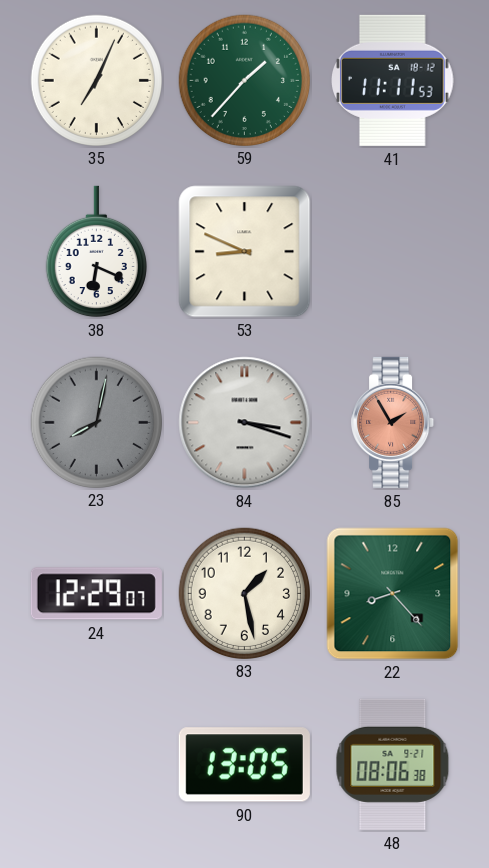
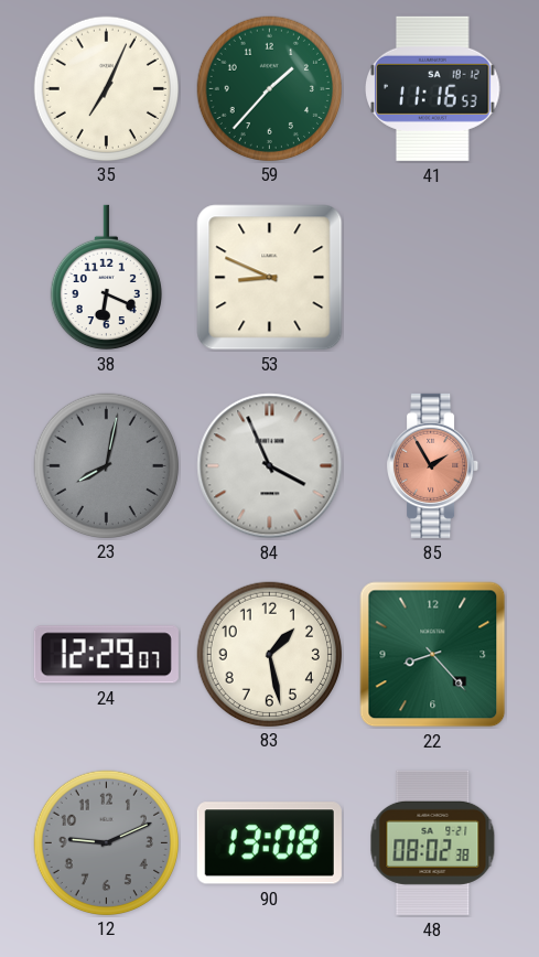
41: 11:11 -> 11:16
84: 3:18 -> 3:56
12: none -> 9:11
90: 13:05 -> 13:08
48: 08:06 -> 08:02
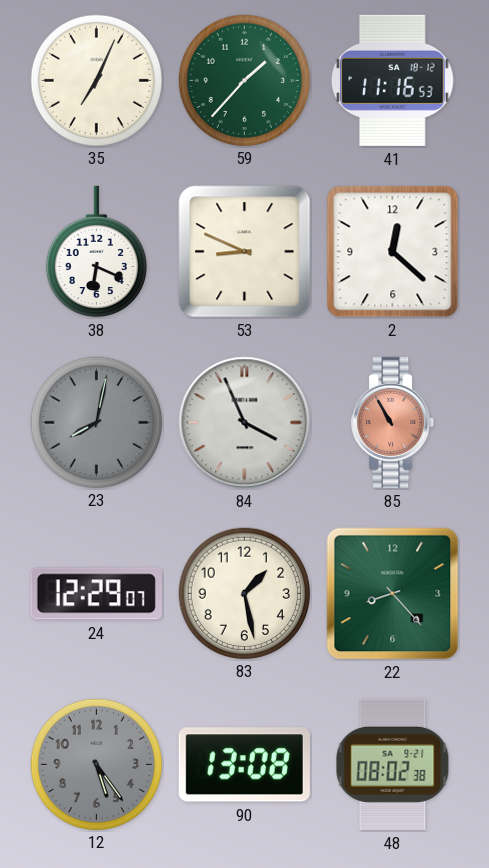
2: none -> 12:22
85: 1:55 -> 10:55
12: 9:11 -> 5:24
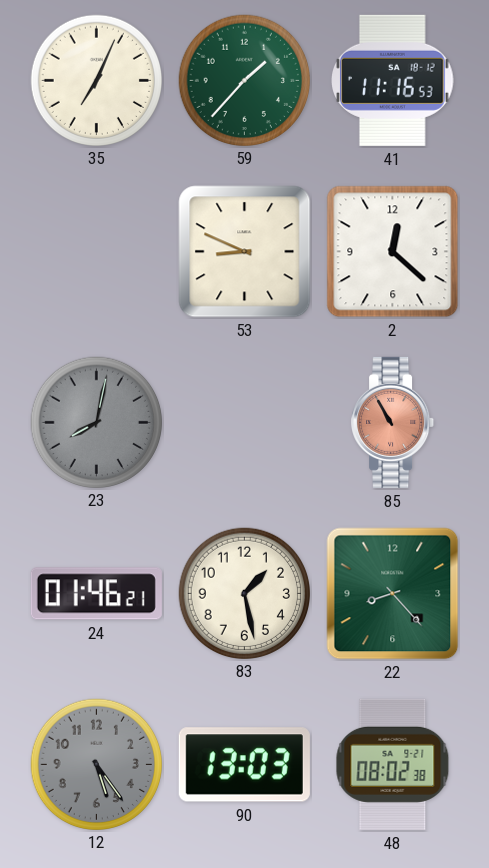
38: 6:19 -> none
84: 3:56 -> none
24: 12:29 -> 01:46
90: 13:08 -> 13:03
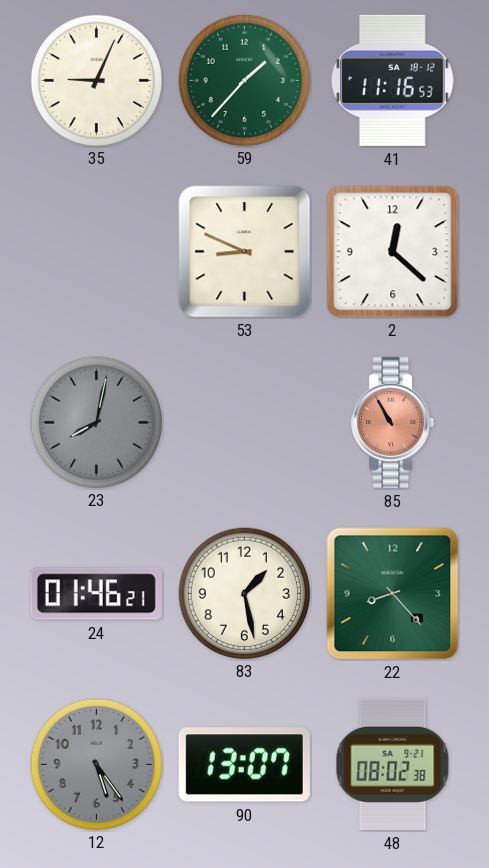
35: 7:04 -> 9:04
90: 13:03 -> 13:07
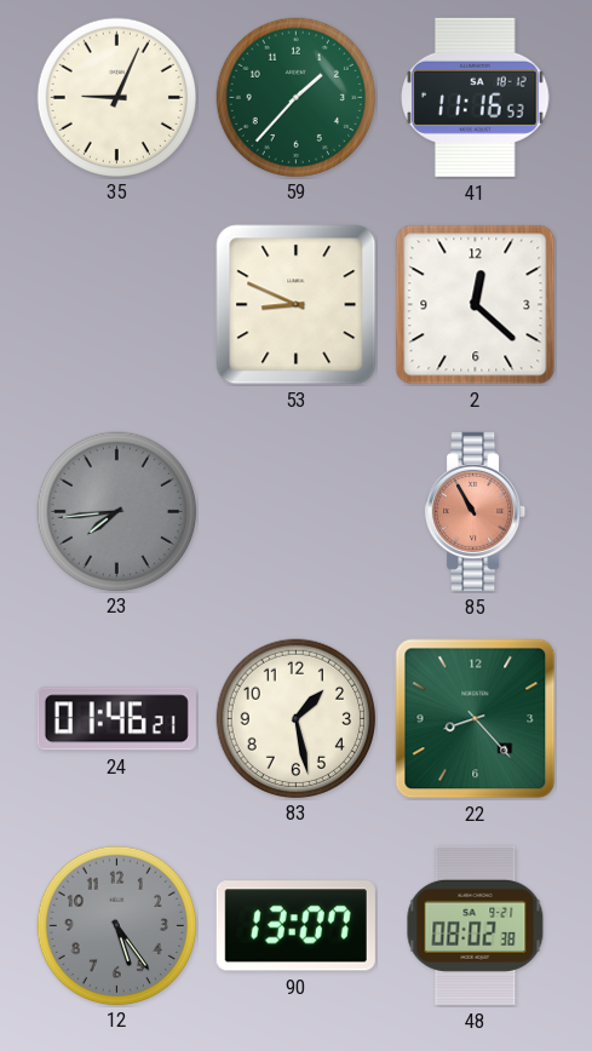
23: 8:02 -> 7:44
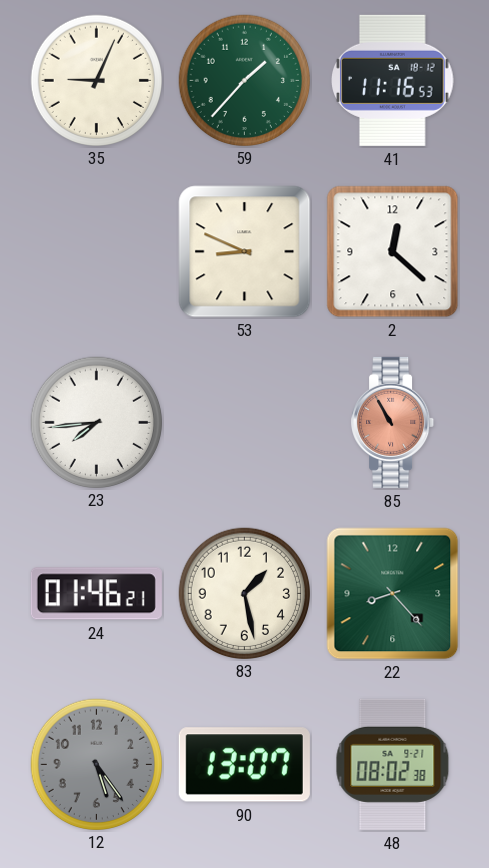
23 dial: grey -> white
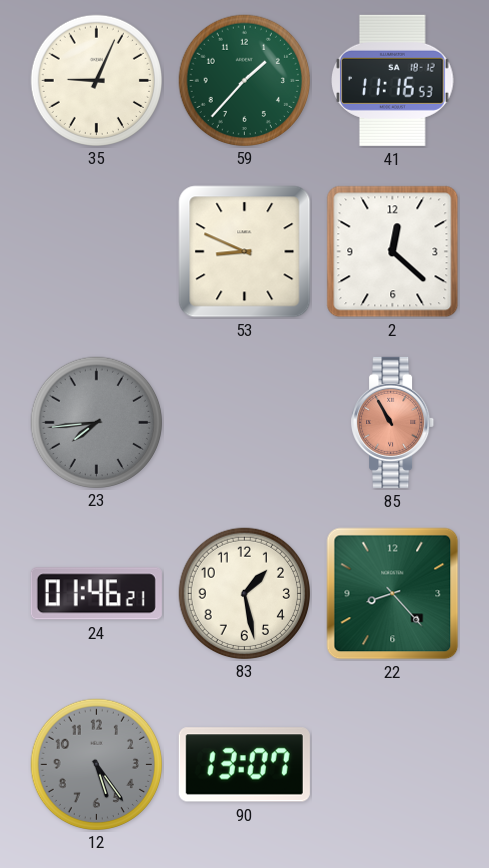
23 dial: white -> grey
48: 08:02 -> none
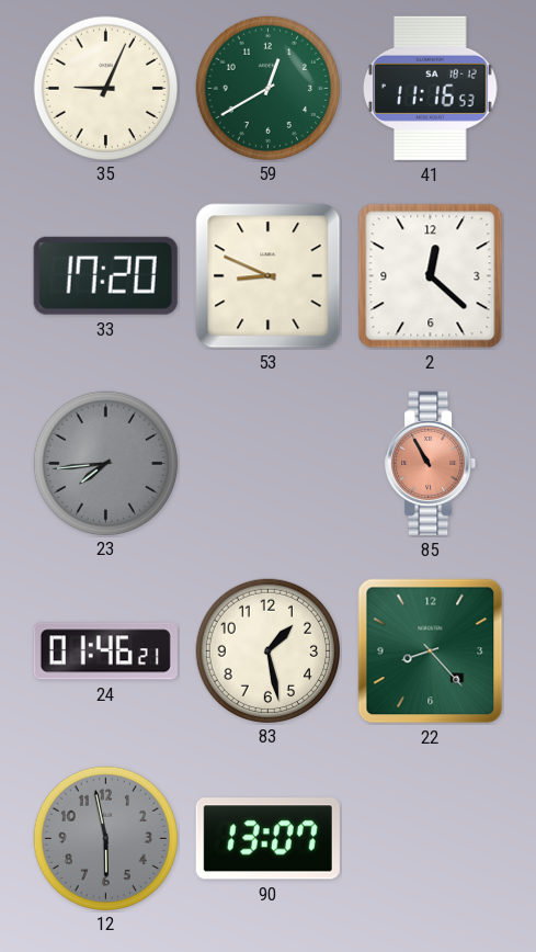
59: 1:37 -> 12:40
33: none -> 17:20
12: 5:24 -> 5:58
